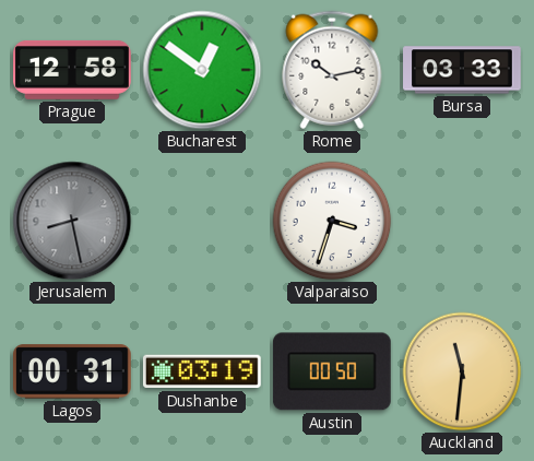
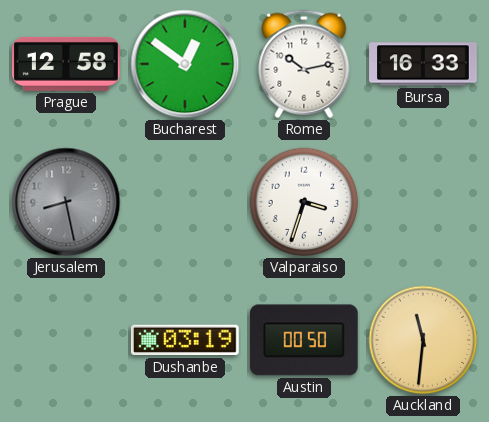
Bursa: 03:33 -> 16:33
Lagos: 00:31 -> none
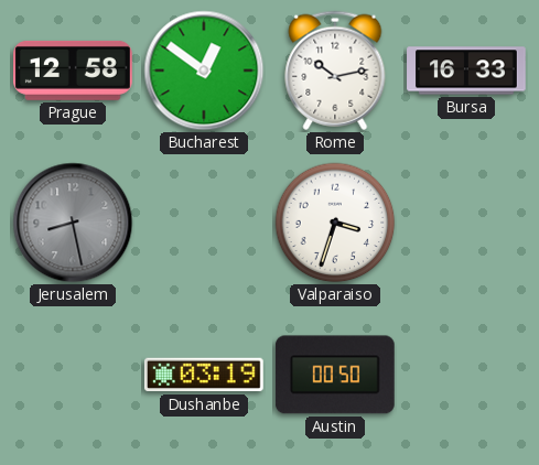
Auckland: 11:31 -> none
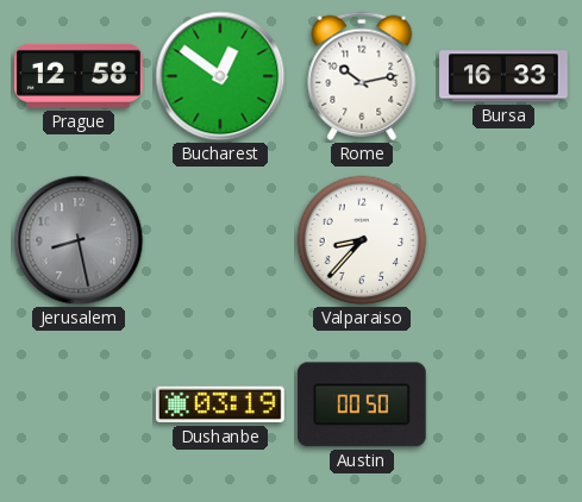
Valparaiso: 3:33 -> 8:37
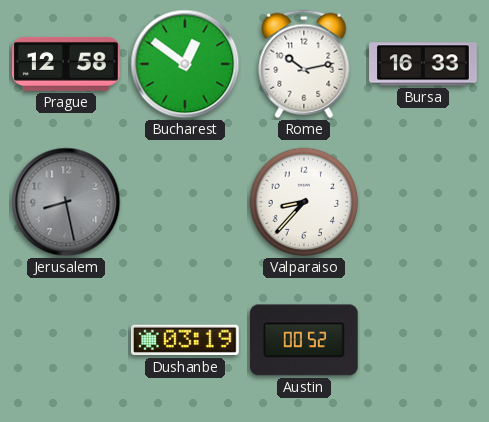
Austin: 00:50 -> 00:52
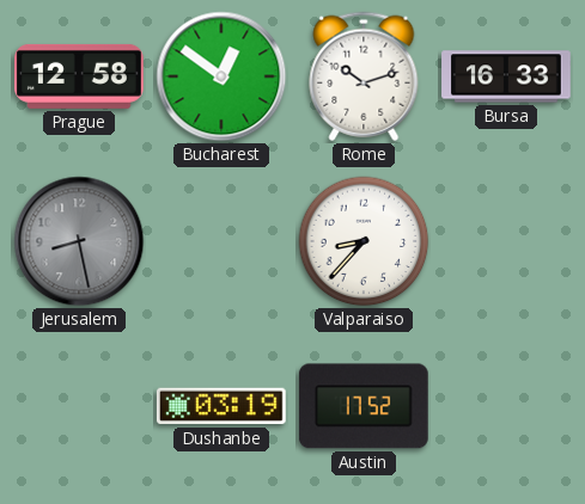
Rome: 10:13 -> 10:12
Austin: 00:52 -> 17:52
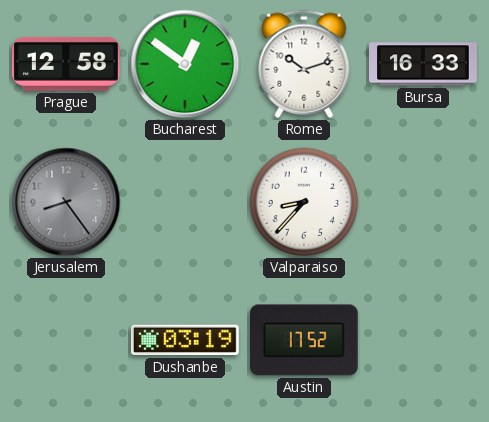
Jerusalem: 8:28 -> 8:24
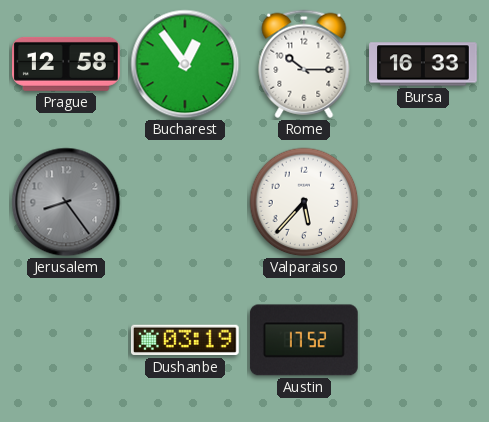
Bucharest: 12:51 -> 12:54
Rome: 10:12 -> 10:15
Valparaiso: 8:37 -> 5:37
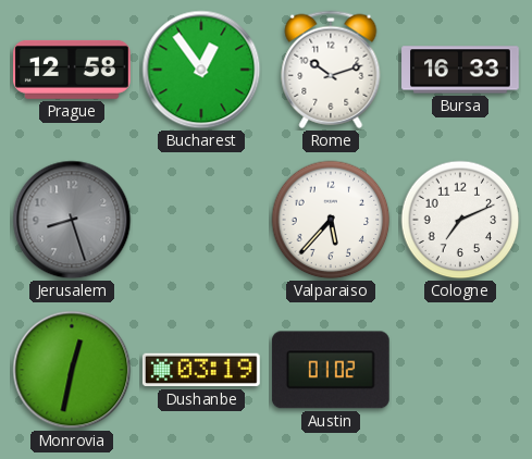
Rome: 10:15 -> 10:12
Jerusalem: 8:24 -> 8:27
Cologne: none -> 7:11
Monrovia: none -> 12:32
Austin: 17:52 -> 01:02
